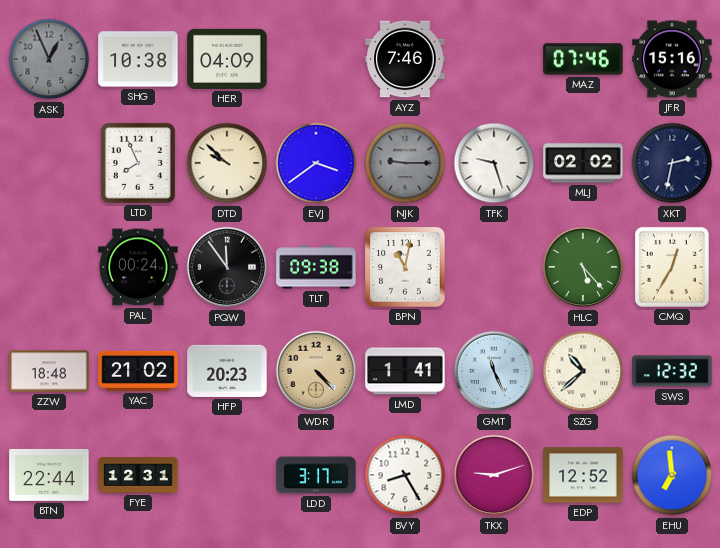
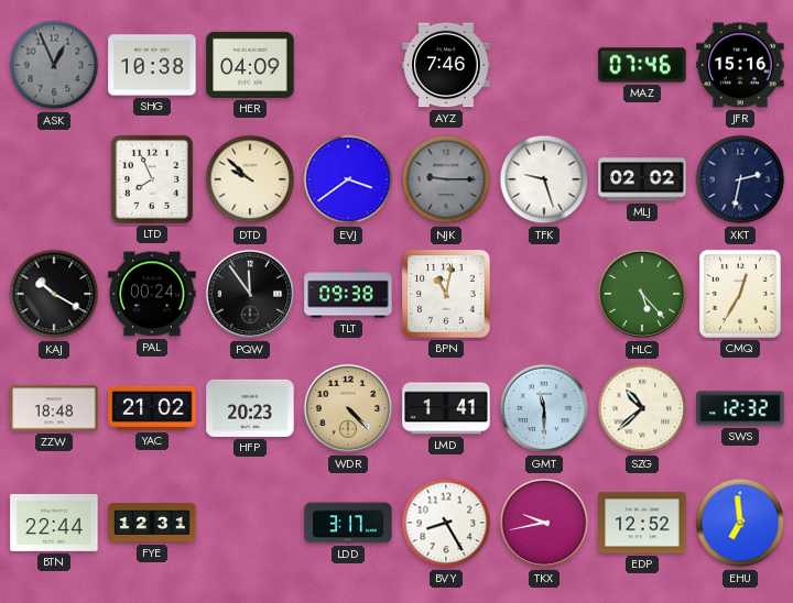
KAJ: none -> 10:20
GMT: 11:26 -> 11:30
TKX: 9:12 -> 9:43
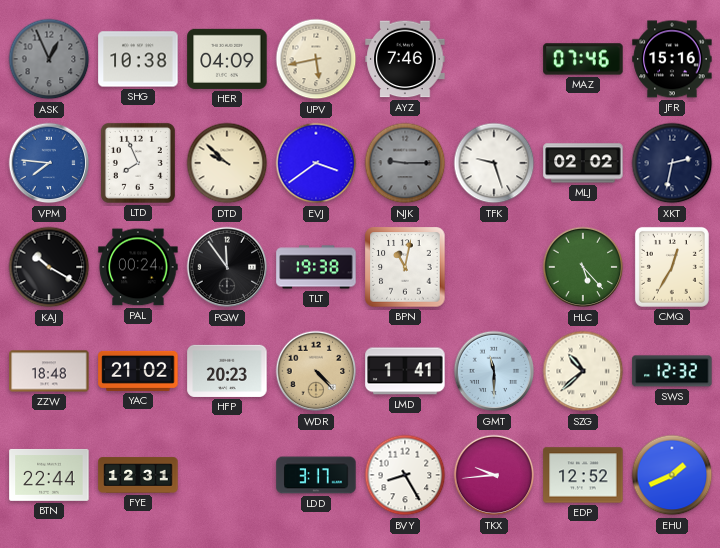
UPV: none -> 5:43
VPM: none -> 7:46
TLT: 09:38 -> 19:38
TKX: 9:43 -> 9:44
EHU: 6:59 -> 1:41
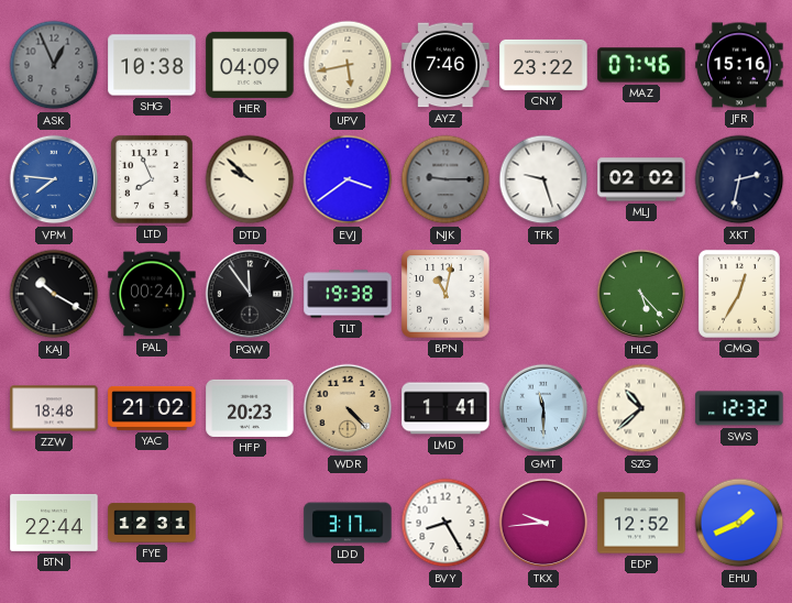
CNY: none -> 23:22
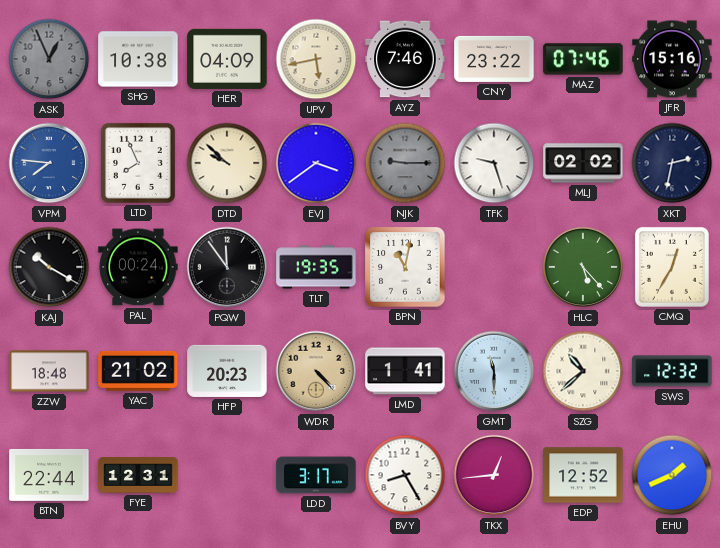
TLT: 19:38 -> 19:35
TKX: 9:44 -> 12:44
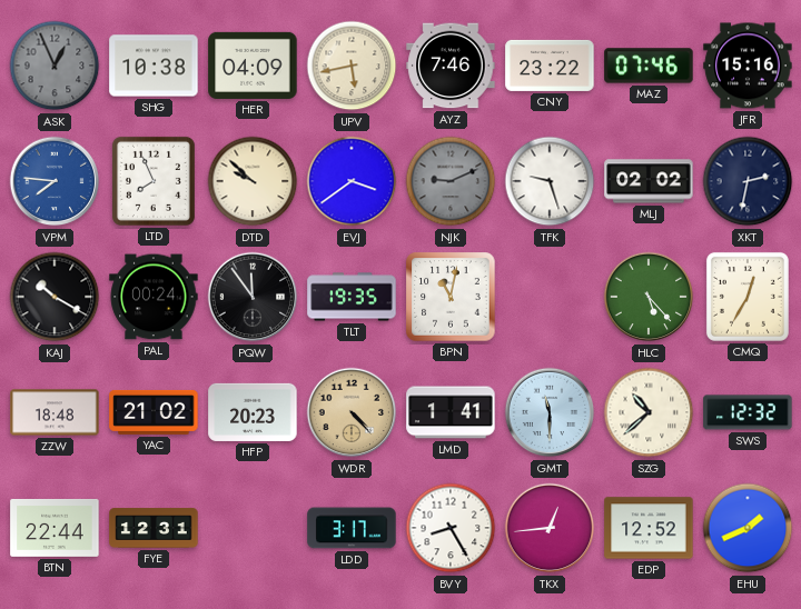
NJK: 9:15 -> 9:11
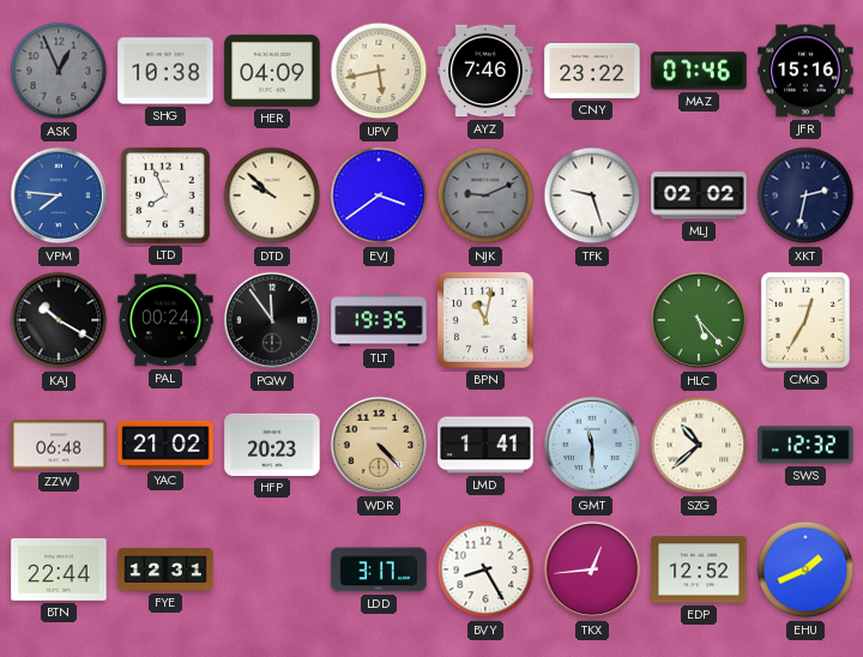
ZZW: 18:48 -> 06:48
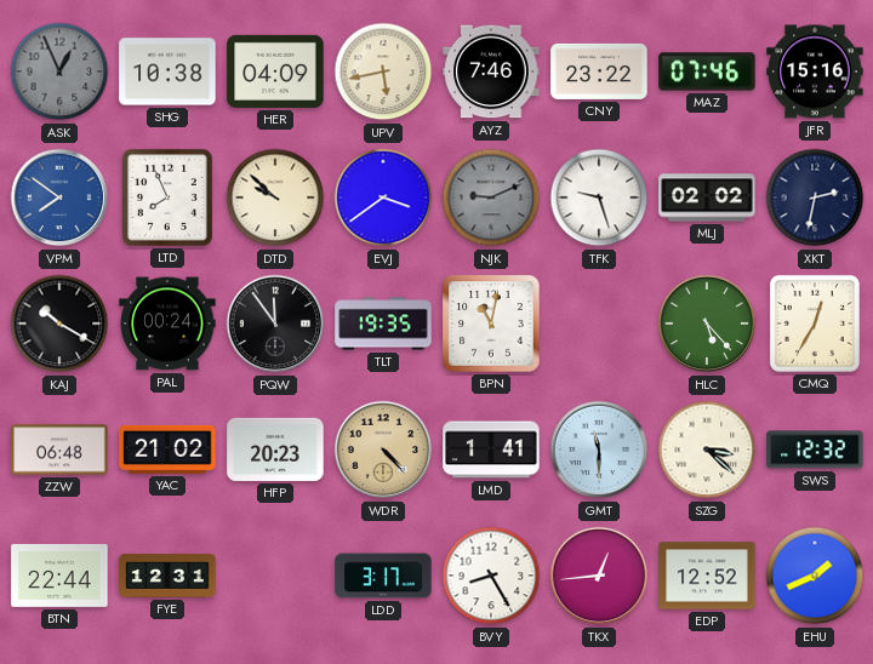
VPM: 7:46 -> 7:51
SZG: 10:38 -> 3:22
